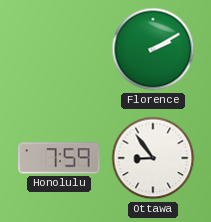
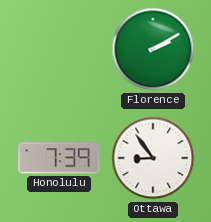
Honolulu: 7:59 -> 7:39
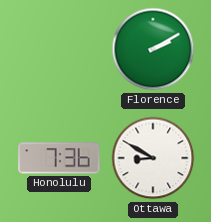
Honolulu: 7:39 -> 7:36
Ottawa: 8:54 -> 8:50
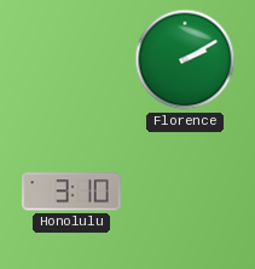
Honolulu: 7:36 -> 3:10
Ottawa: 8:50 -> none
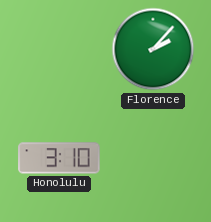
Florence: 2:10 -> 2:07
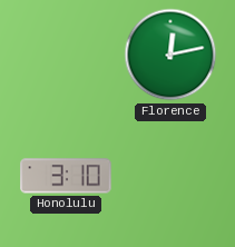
Florence: 2:07 -> 12:13
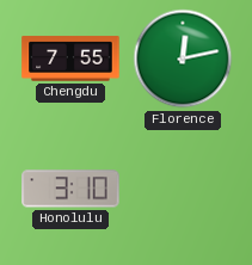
Chengdu: none -> 7:55
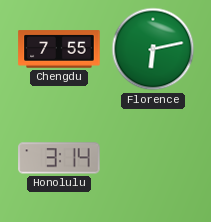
Florence: 12:13 -> 6:13
Honolulu: 3:10 -> 3:14
